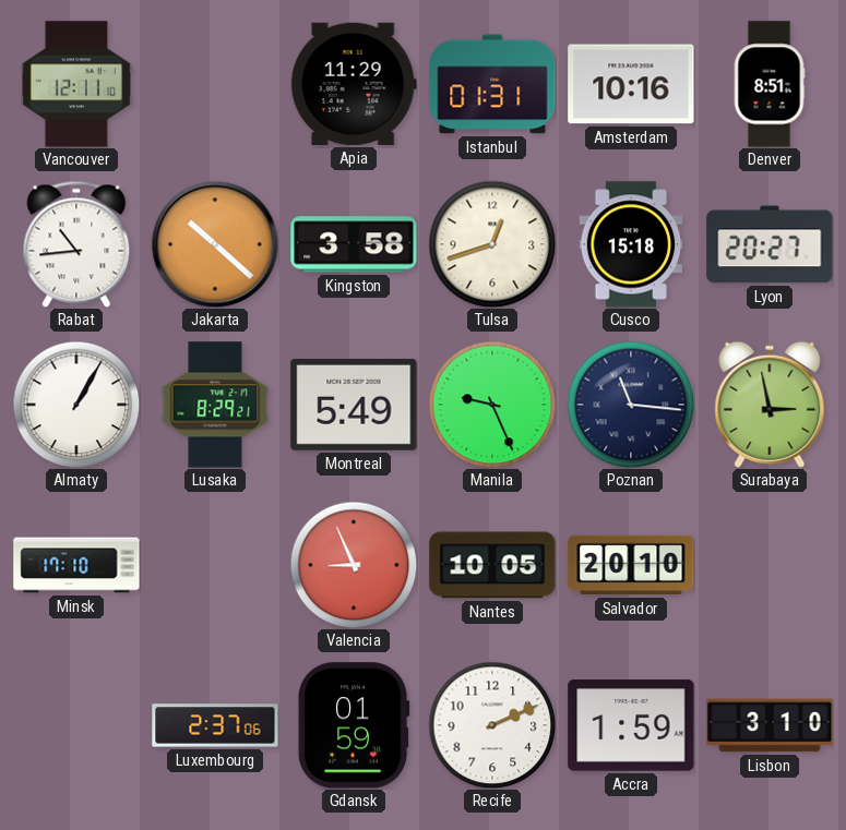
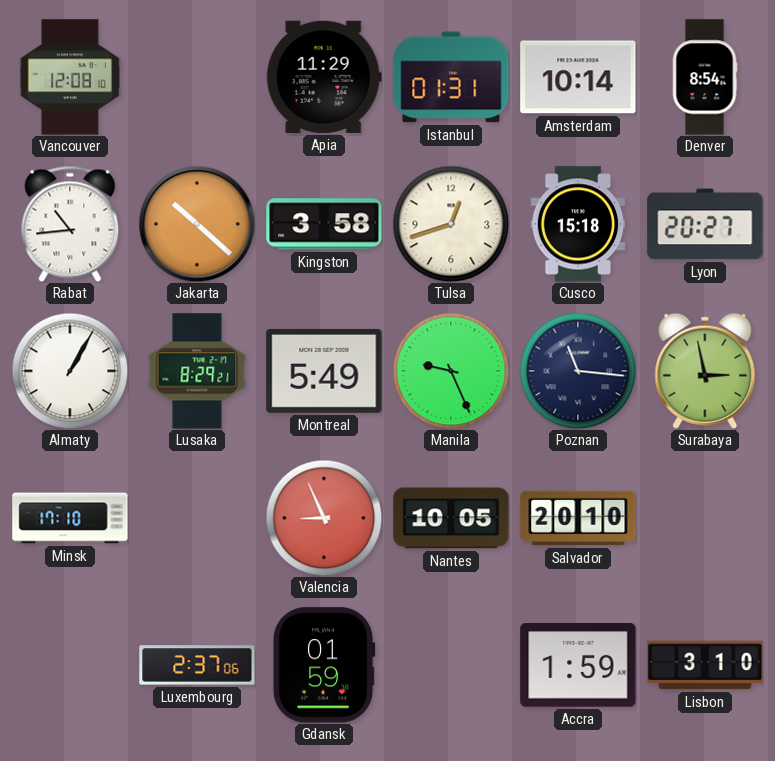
Vancouver: 12:11 -> 12:08
Amsterdam: 10:16 -> 10:14
Denver: 8:51 -> 8:54
Recife: 2:11 -> none
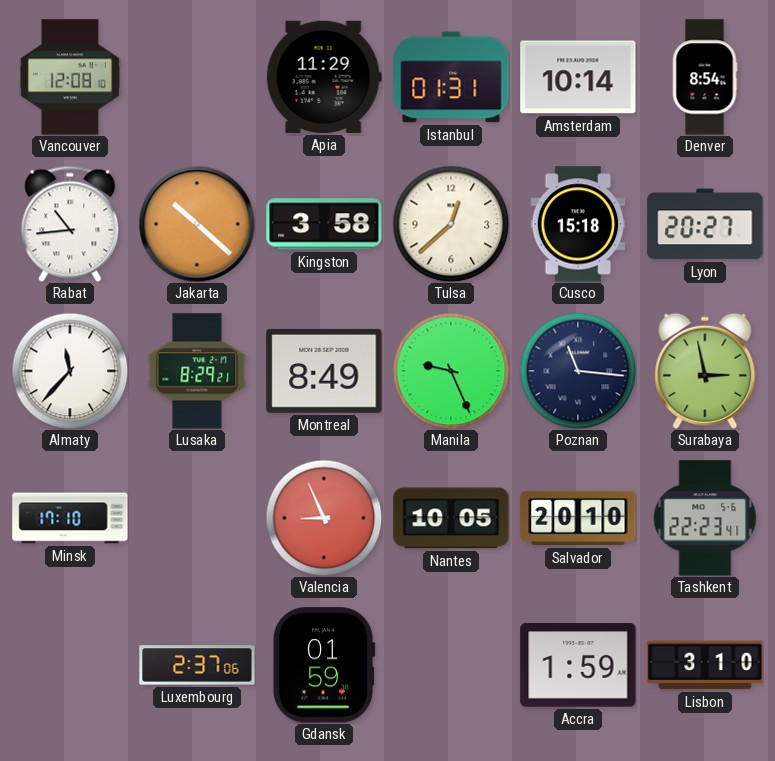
Tulsa: 12:42 -> 12:38
Almaty: 1:05 -> 11:37
Montreal: 5:49 -> 8:49
Tashkent: none -> 22:23
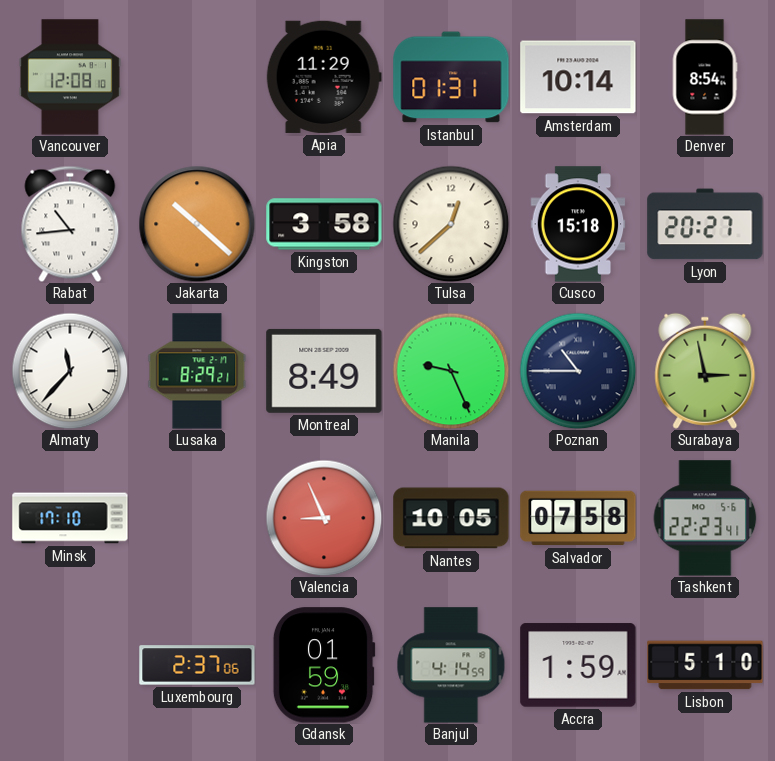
Poznan: 11:16 -> 10:45
Salvador: 20:10 -> 07:58
Banjul: none -> 4:14
Lisbon: 3:10 -> 5:10
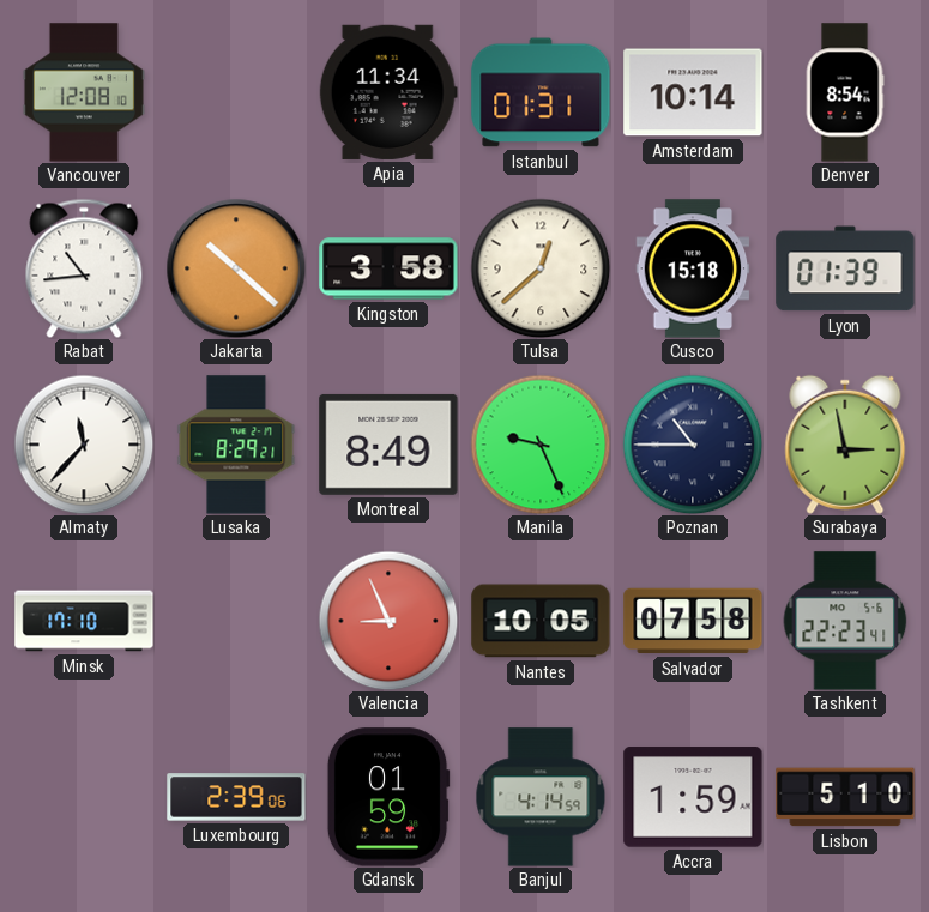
Apia: 11:29 -> 11:34
Lyon: 20:27 -> 01:39
Luxembourg: 2:37 -> 2:39
